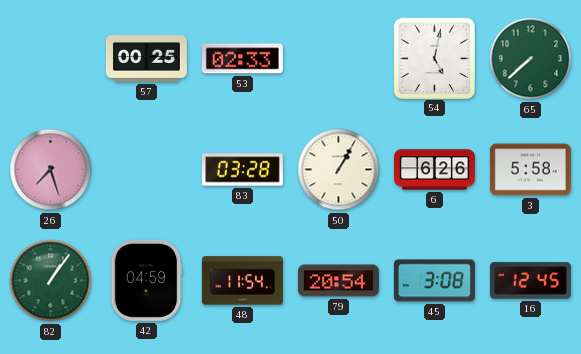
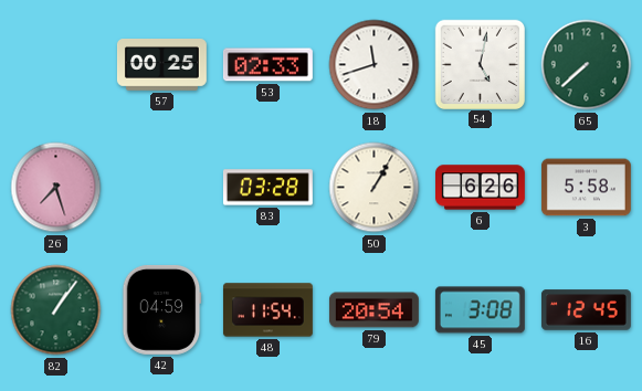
18: none -> 11:42
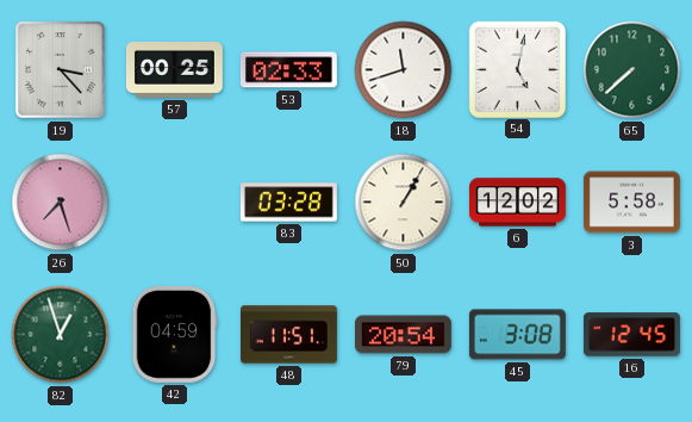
19: none -> 3:23
6: 6:26 -> 12:02
82: 1:06 -> 12:57
48: 11:54 -> 11:51
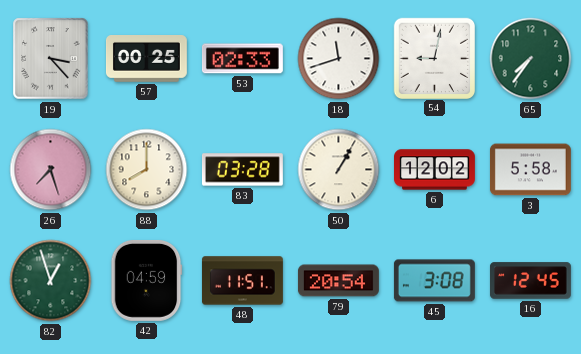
54: 5:02 -> 9:02
65: 7:38 -> 7:36
88: none -> 8:00
